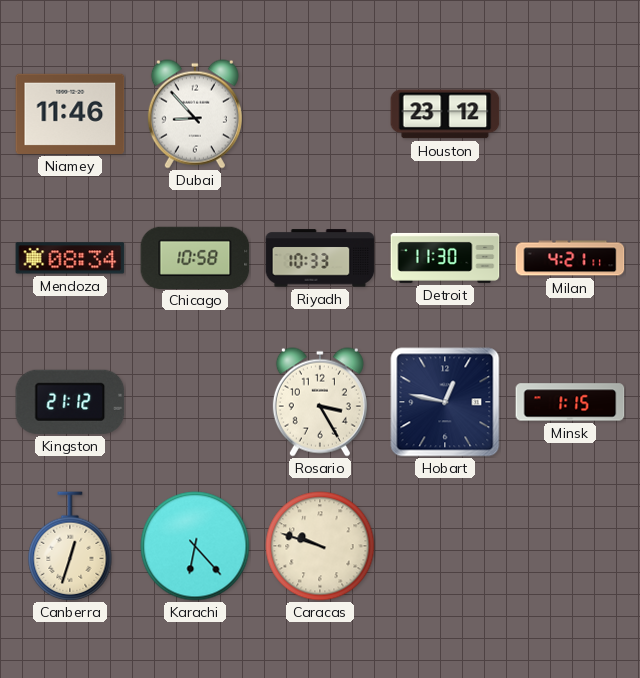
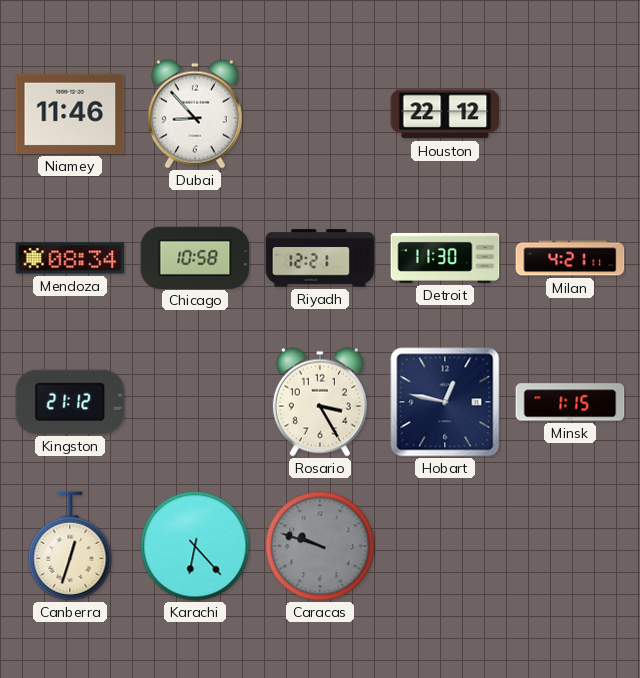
Houston: 23:12 -> 22:12
Riyadh: 10:33 -> 12:21
Caracas dial: cream -> grey
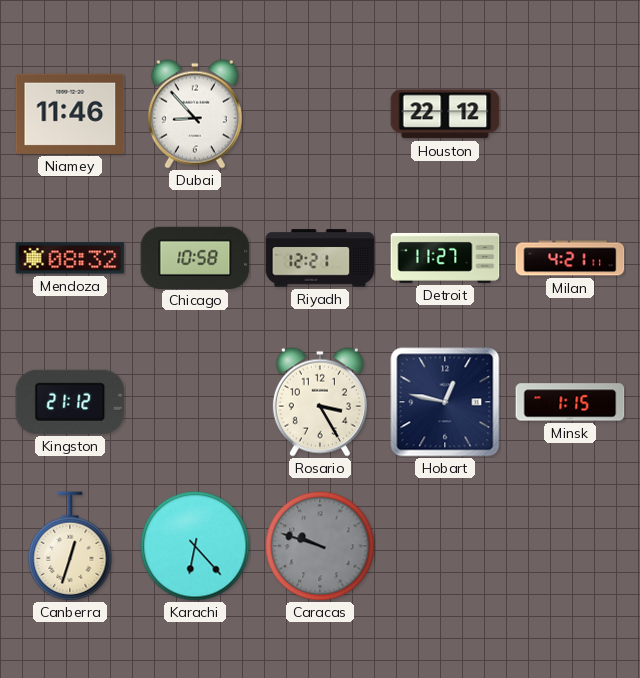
Mendoza: 08:34 -> 08:32
Detroit: 11:30 -> 11:27
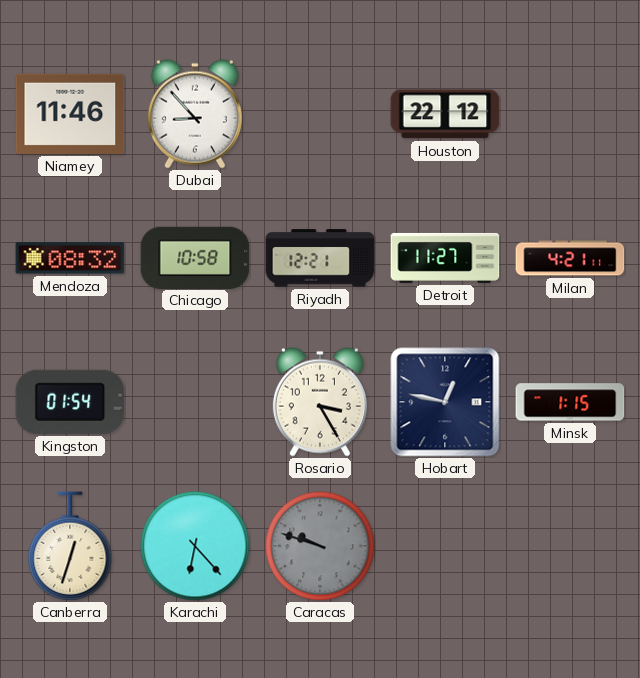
Kingston: 21:12 -> 01:54
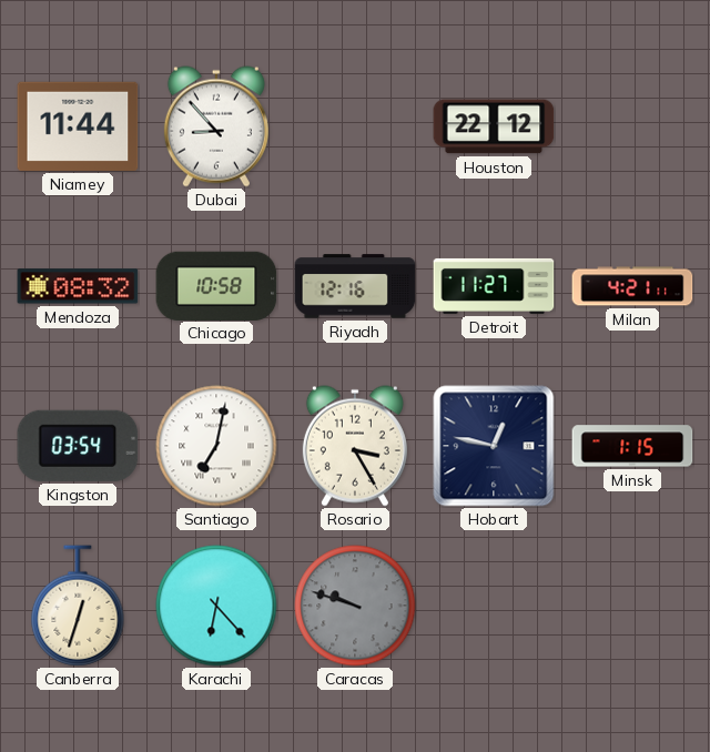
Niamey: 11:46 -> 11:44
Riyadh: 12:21 -> 12:16
Kingston: 01:54 -> 03:54
Santiago: none -> 7:02
